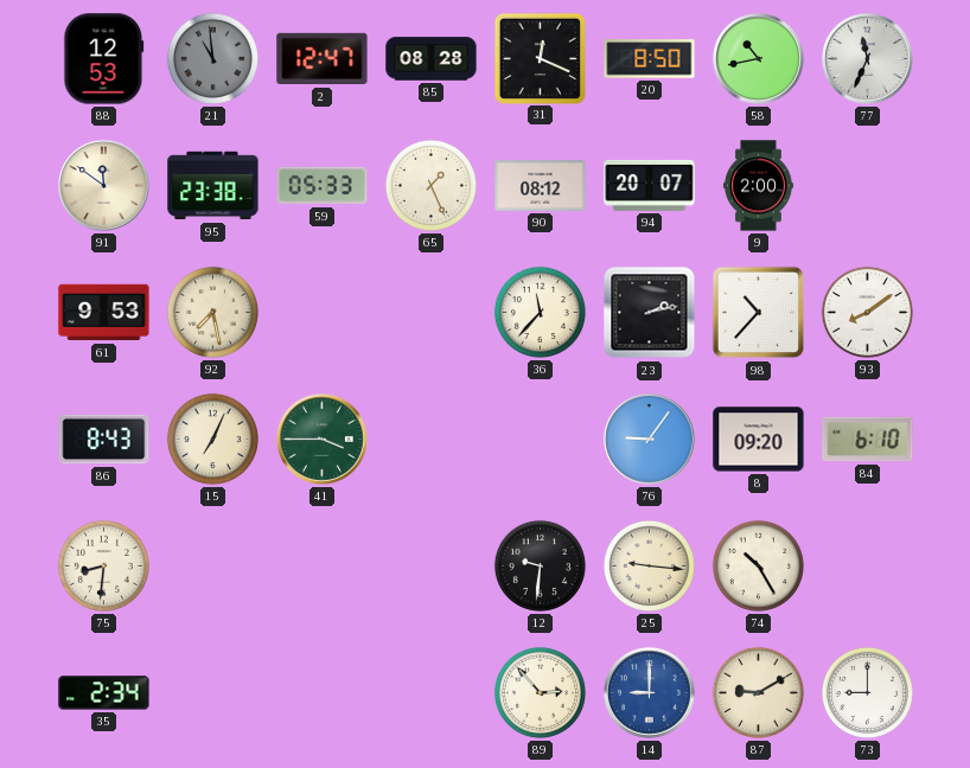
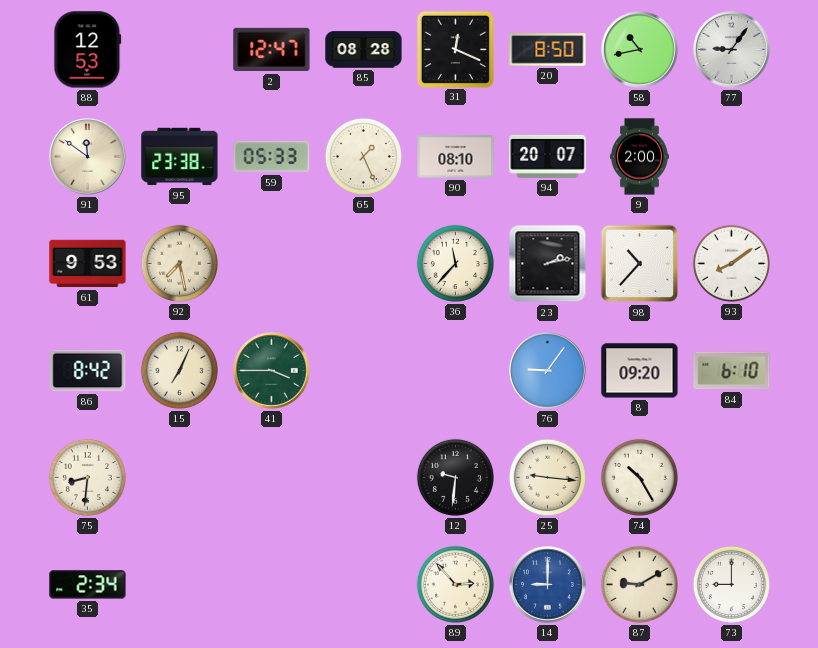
21: 10:59 -> none
77: 11:34 -> 9:06
90: 08:12 -> 08:10
86: 8:43 -> 8:42
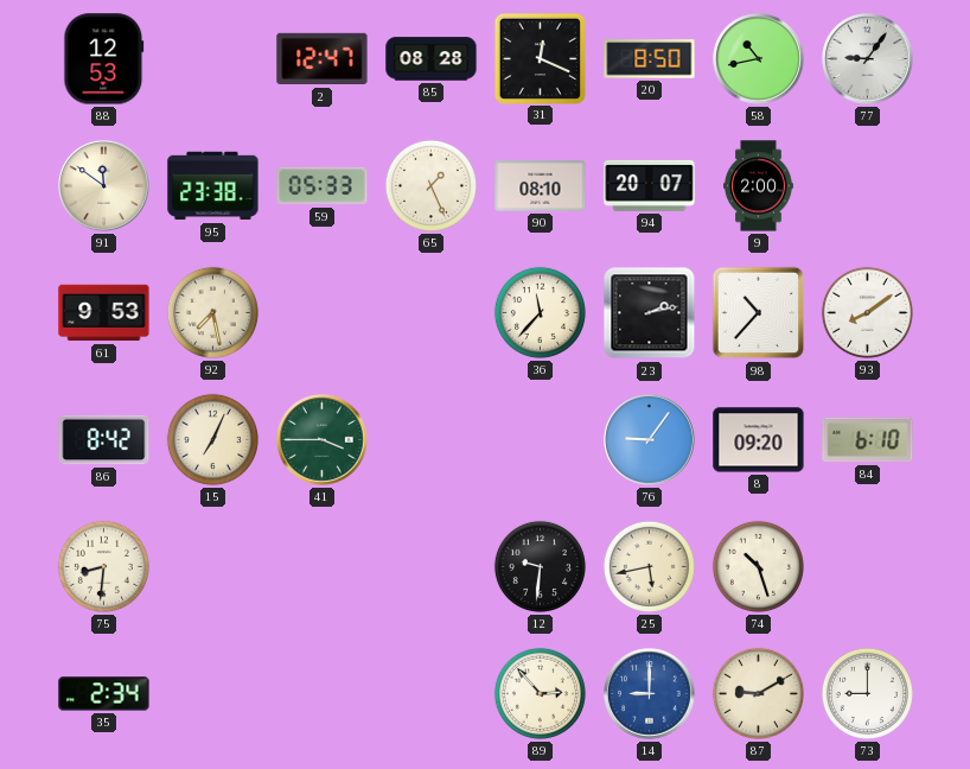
25: 9:16 -> 5:43
74: 10:25 -> 10:27
